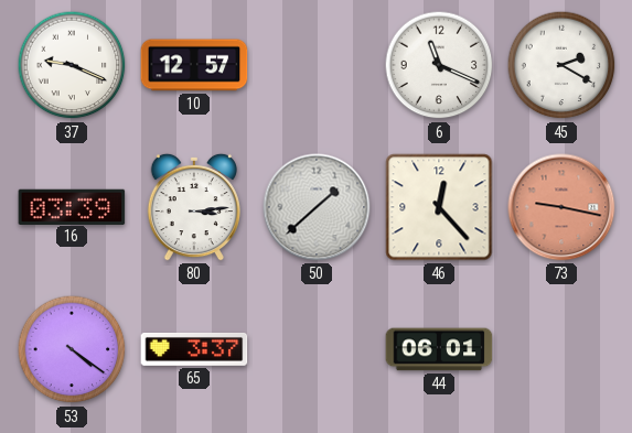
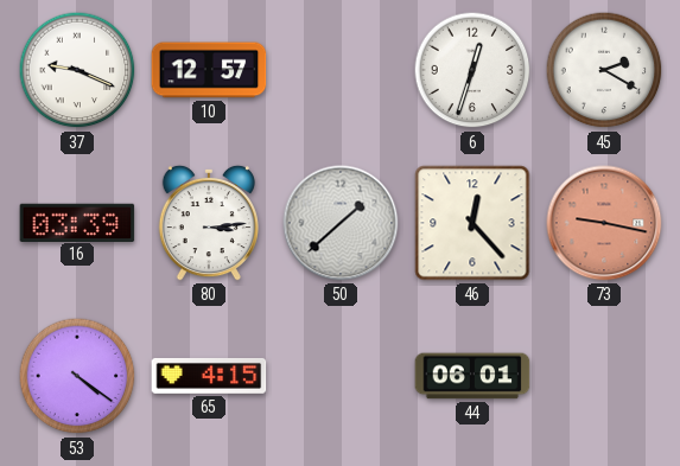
6: 11:19 -> 12:33
65: 3:37 -> 4:15
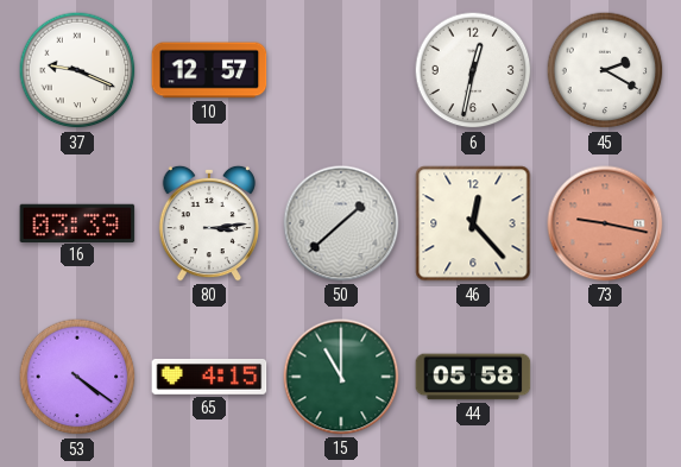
6: 12:33 -> 12:32
15: none -> 11:00
44: 06:01 -> 05:58
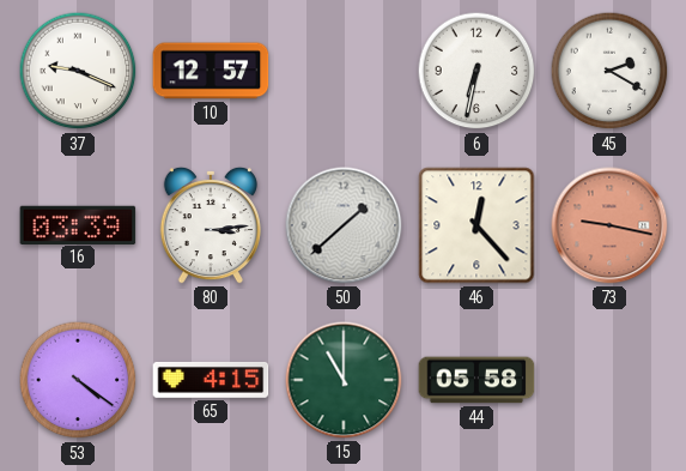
6: 12:32 -> 6:32
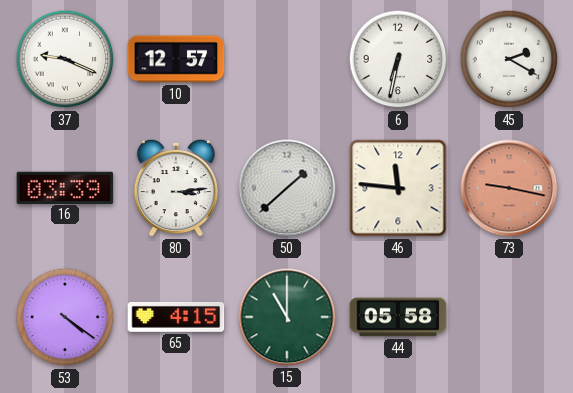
46: 12:23 -> 11:46
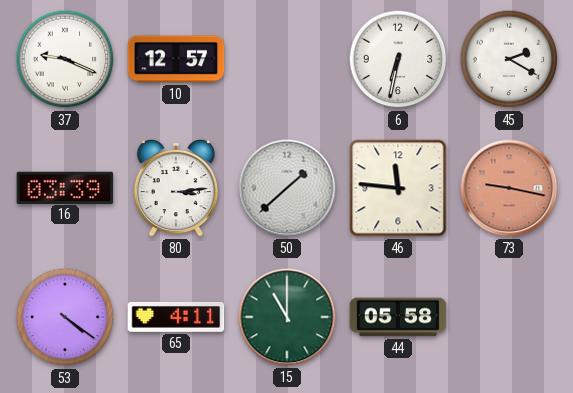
65: 4:15 -> 4:11
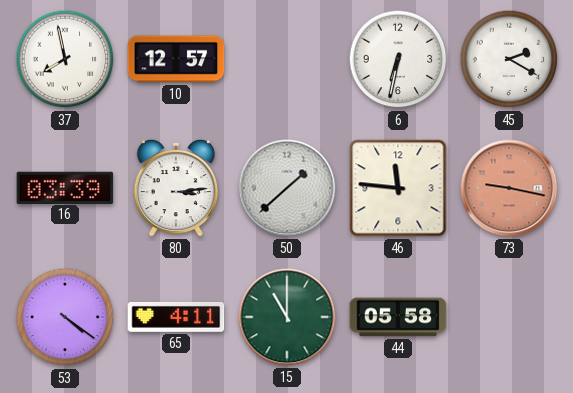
37: 9:19 -> 7:58
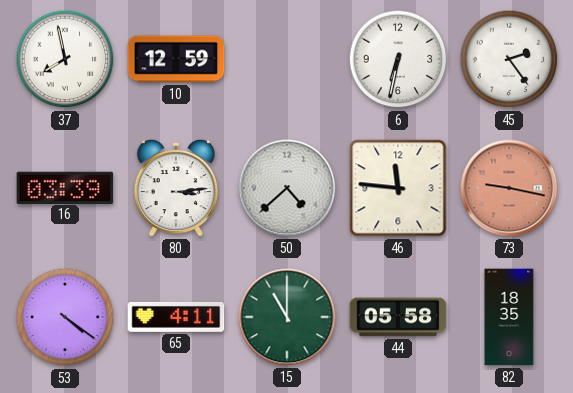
10: 12:57 -> 12:59
45: 2:20 -> 2:24
50: 1:38 -> 4:38
82: none -> 18:35
